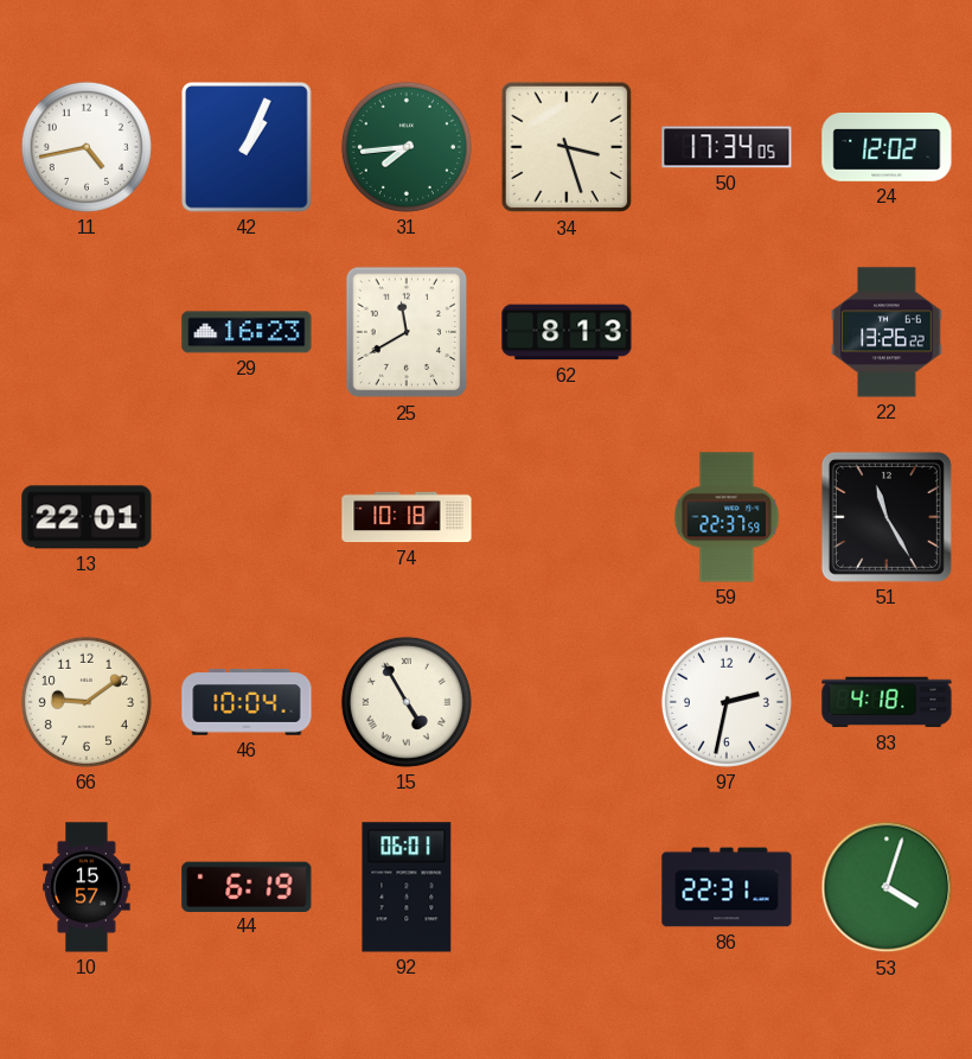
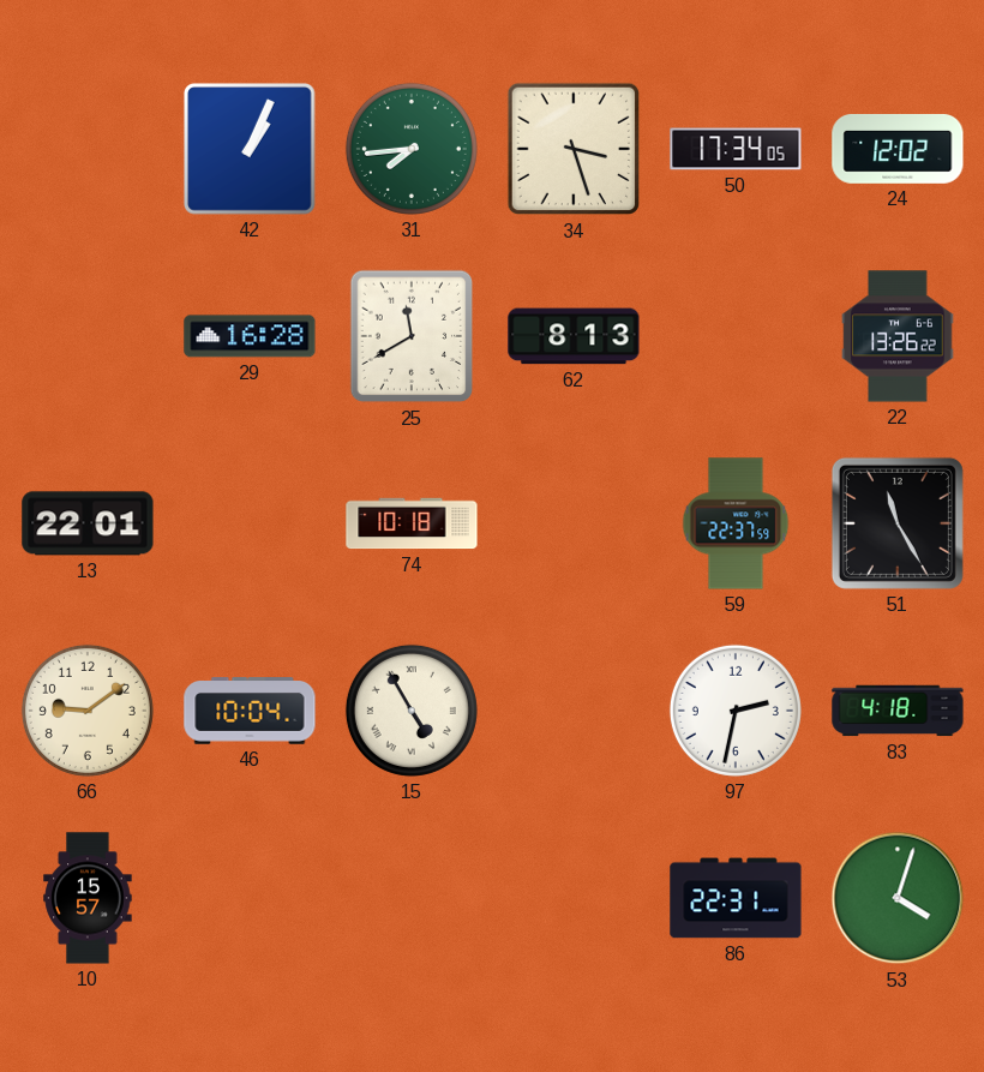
11: 4:43 -> none
29: 16:23 -> 16:28
44: 6:19 -> none
92: 06:01 -> none
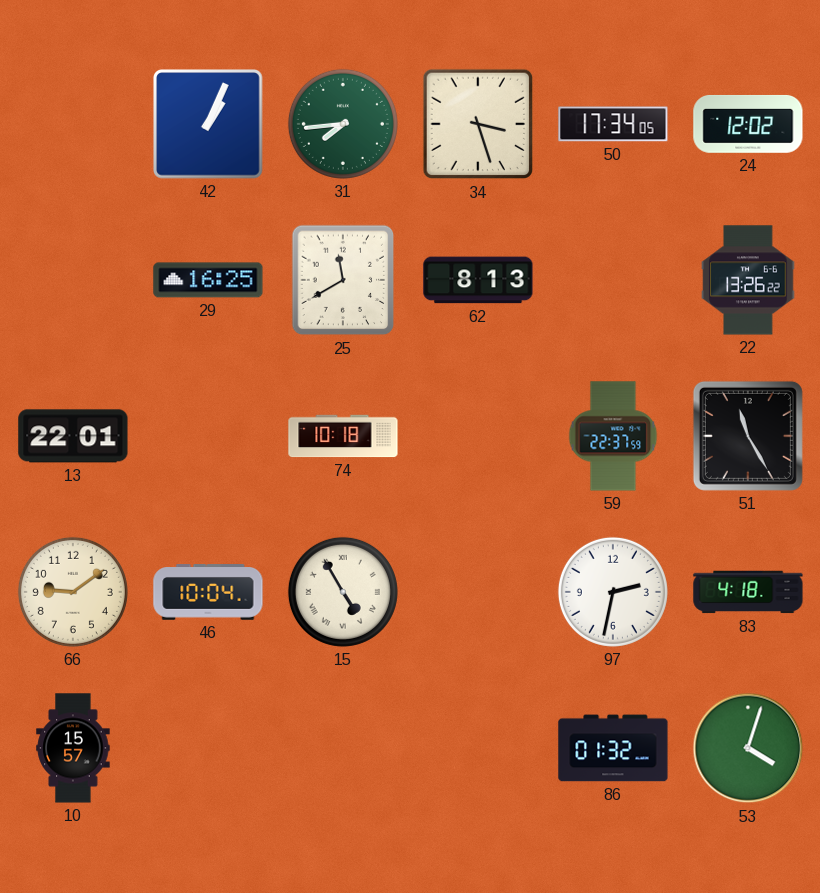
29: 16:28 -> 16:25
86: 22:31 -> 01:32
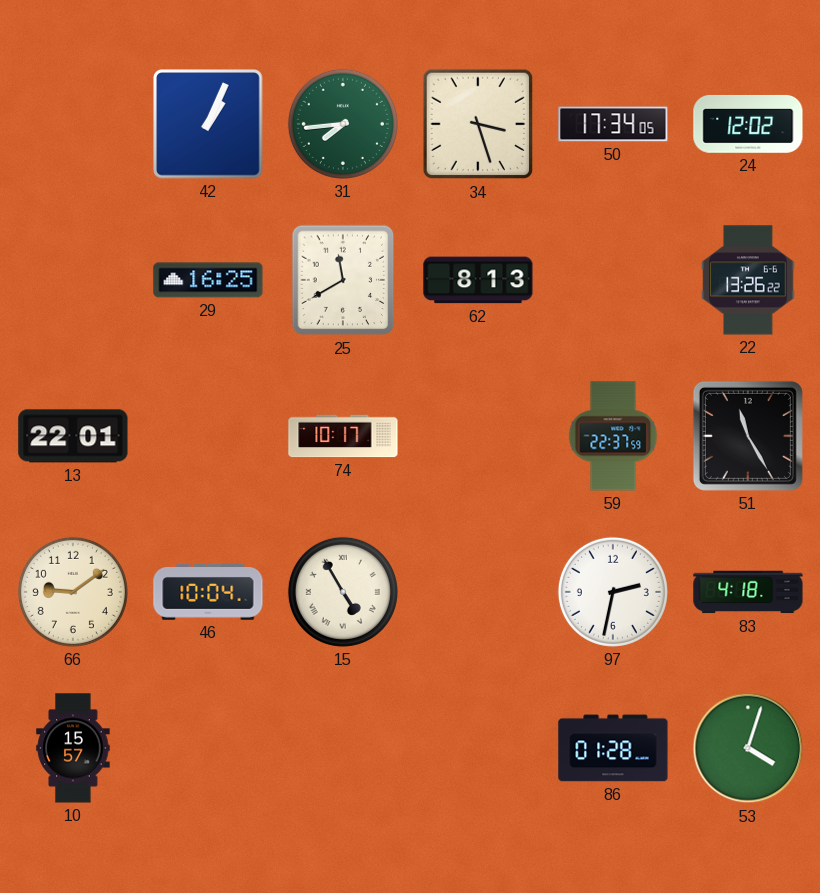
74: 10:18 -> 10:17
86: 01:32 -> 01:28
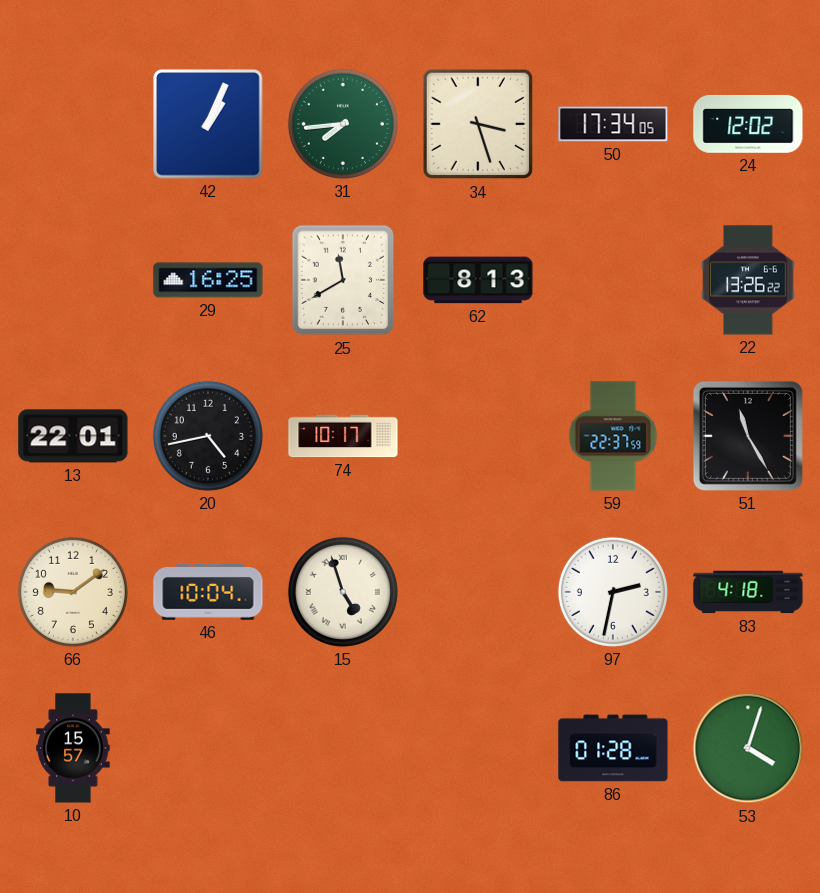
20: none -> 4:43
15: 4:55 -> 4:57
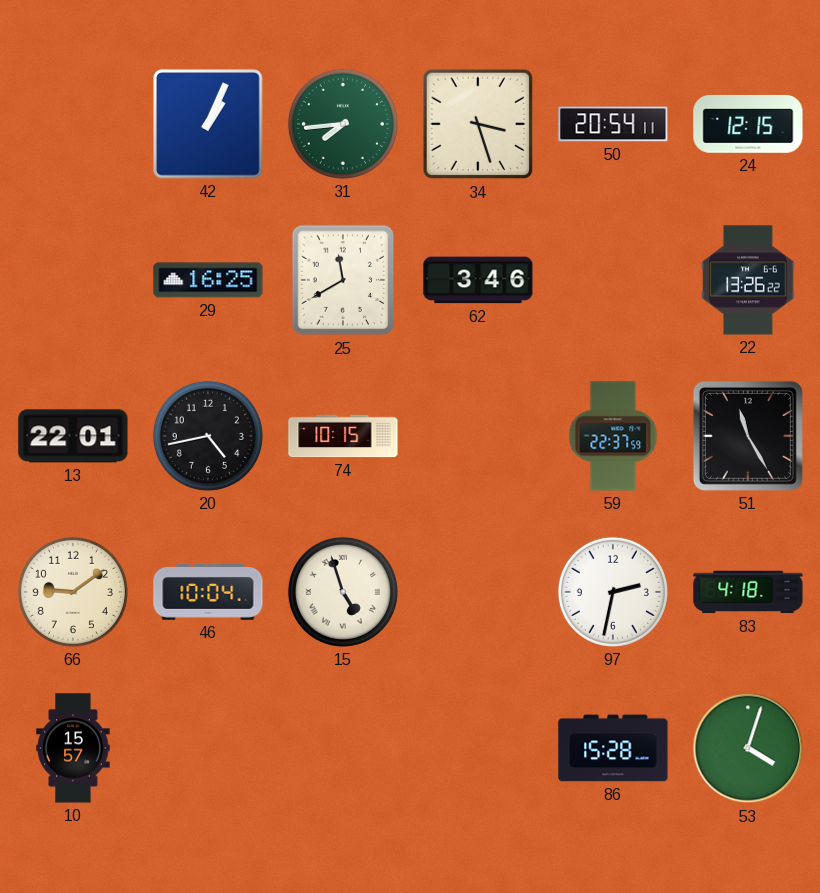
50: 17:34 -> 20:54
24: 12:02 -> 12:15
62: 8:13 -> 3:46
74: 10:17 -> 10:15
86: 01:28 -> 15:28
